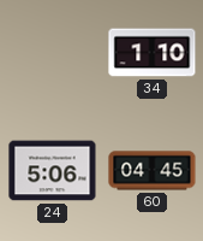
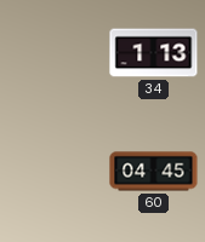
34: 1:10 -> 1:13
24: 5:06 -> none
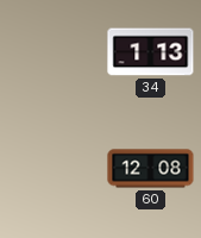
60: 04:45 -> 12:08
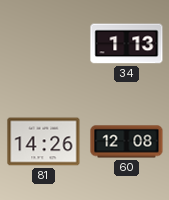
81: none -> 14:26
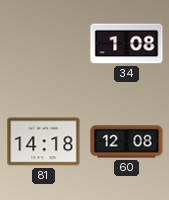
34: 1:13 -> 1:08
81: 14:26 -> 14:18
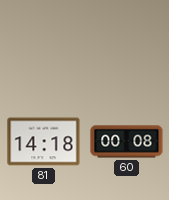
34: 1:08 -> none
60: 12:08 -> 00:08
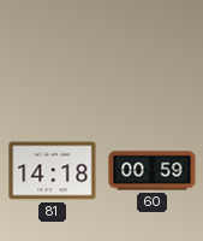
60: 00:08 -> 00:59
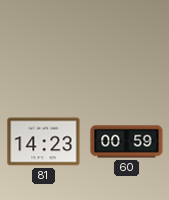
81: 14:18 -> 14:23
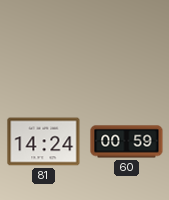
81: 14:23 -> 14:24
